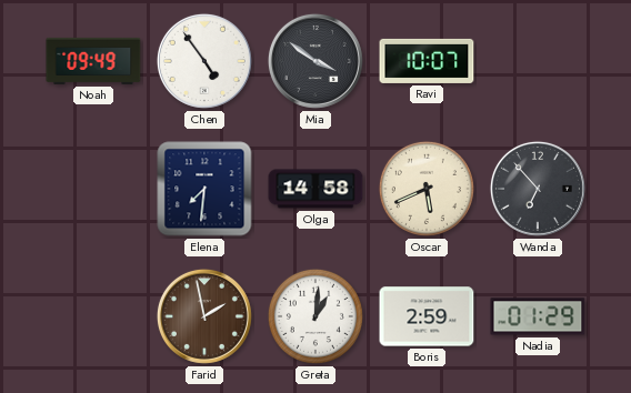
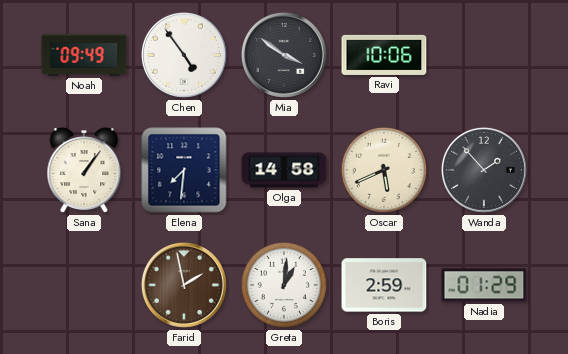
Ravi: 10:07 -> 10:06
Sana: none -> 1:06
Wanda: 6:53 -> 1:53
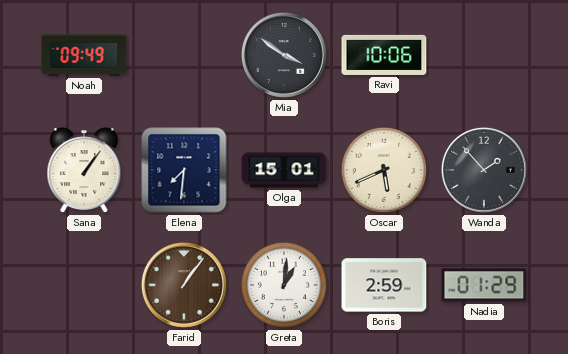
Chen: 4:54 -> none
Olga: 14:58 -> 15:01
Farid: 1:58 -> 1:06
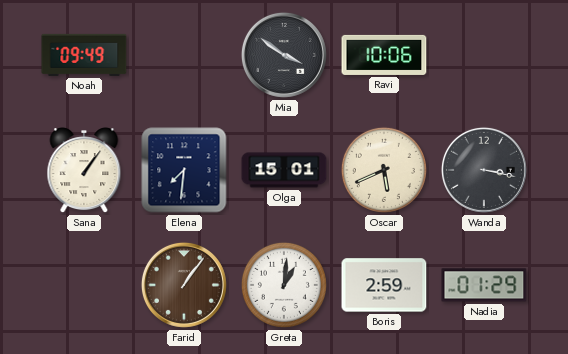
Wanda: 1:53 -> 3:17
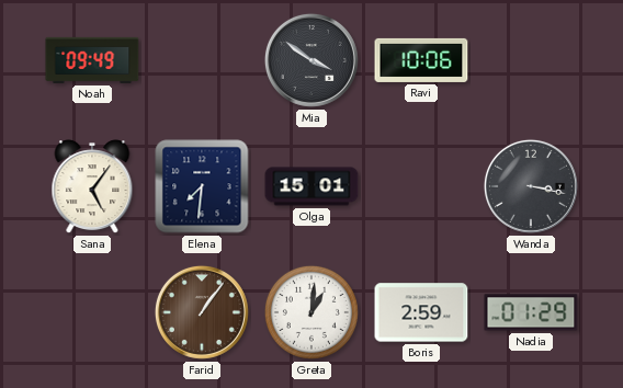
Sana: 1:06 -> 5:06
Oscar: 5:41 -> none
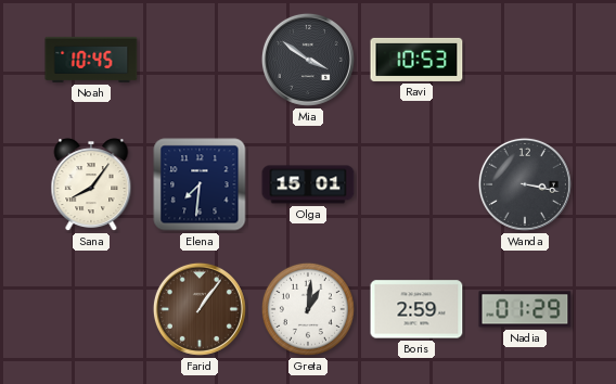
Noah: 09:49 -> 10:45
Ravi: 10:06 -> 10:53
Sana: 5:06 -> 8:06
